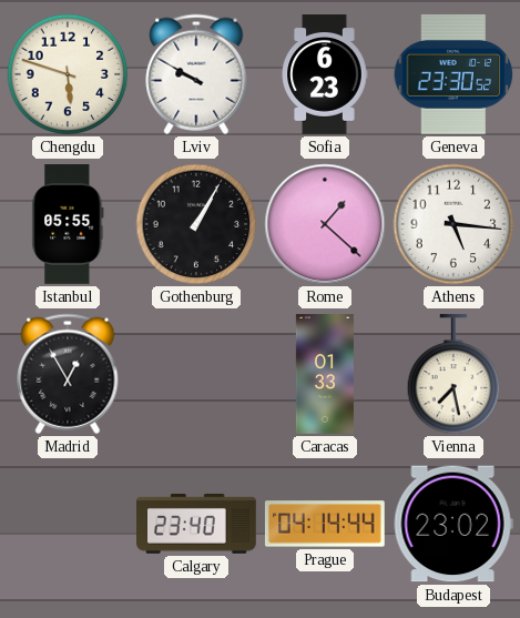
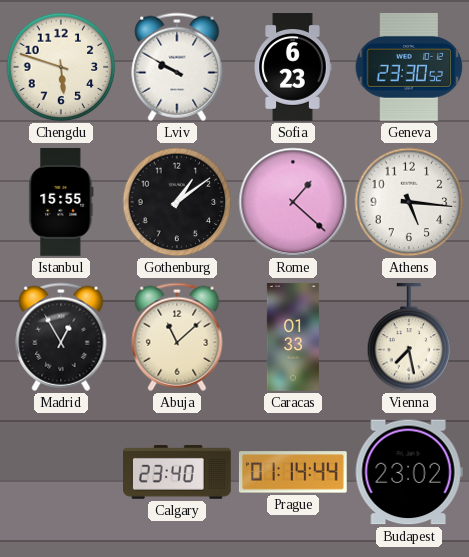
Istanbul: 05:55 -> 15:55
Gothenburg: 1:05 -> 1:09
Abuja: none -> 11:08
Prague: 04:14 -> 01:14
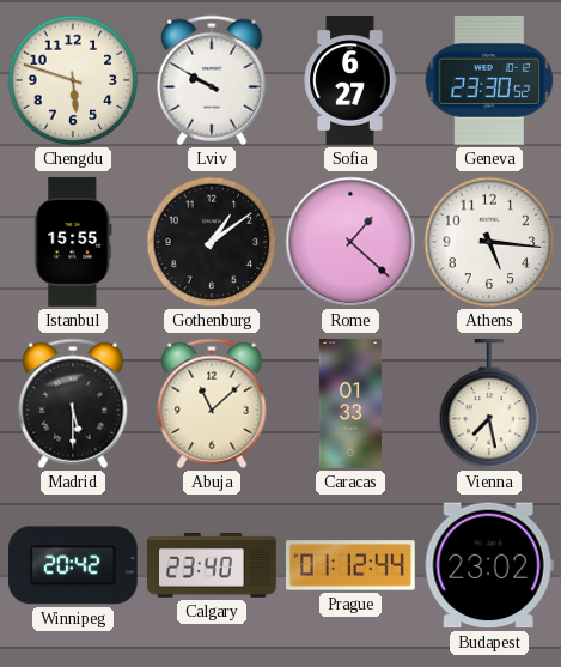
Sofia: 6:23 -> 6:27
Madrid: 12:55 -> 5:30
Winnipeg: none -> 20:42
Prague: 01:14 -> 01:12
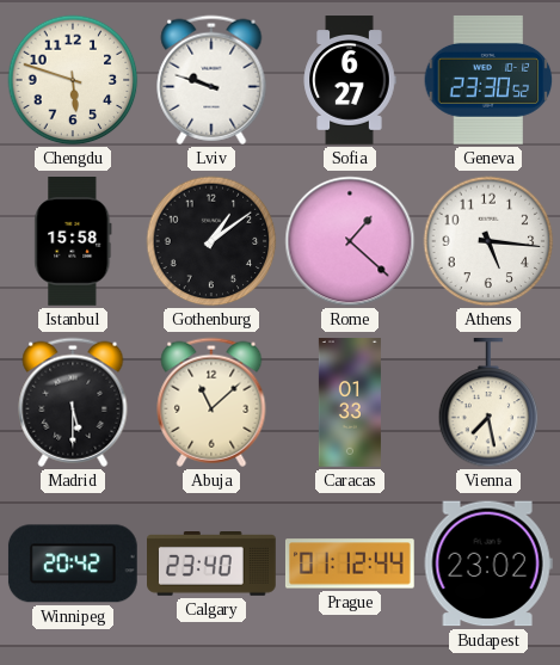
Lviv: 9:50 -> 9:48
Istanbul: 15:55 -> 15:58
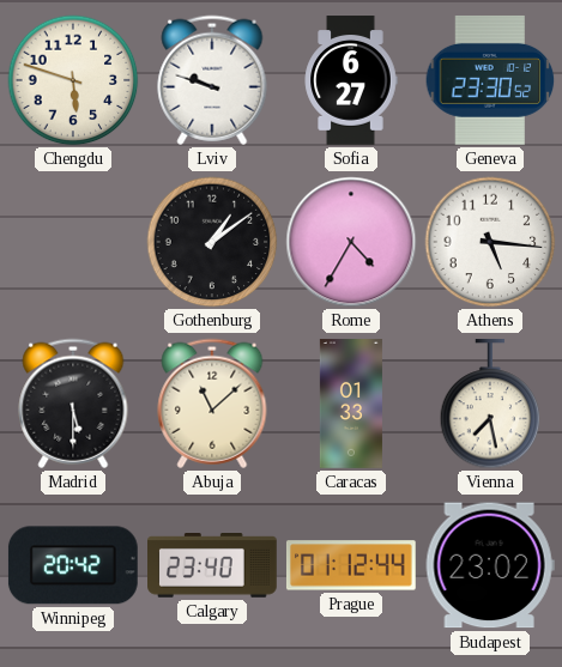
Istanbul: 15:58 -> none
Rome: 1:22 -> 4:35
